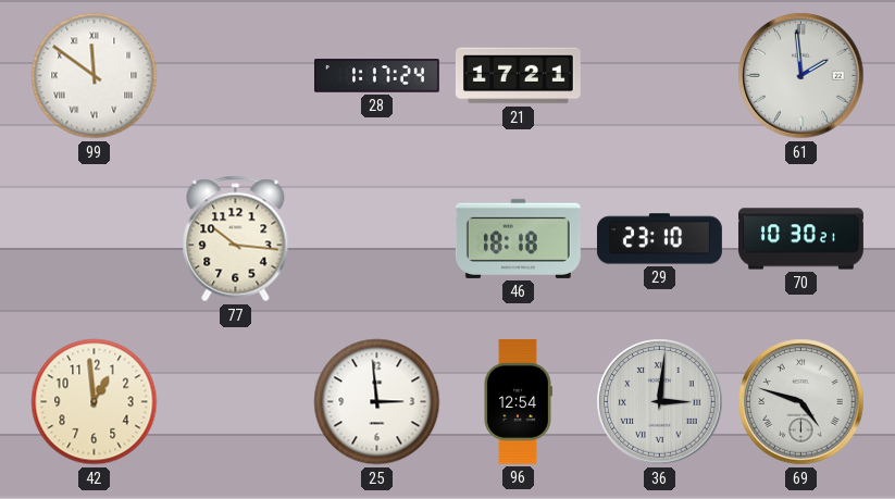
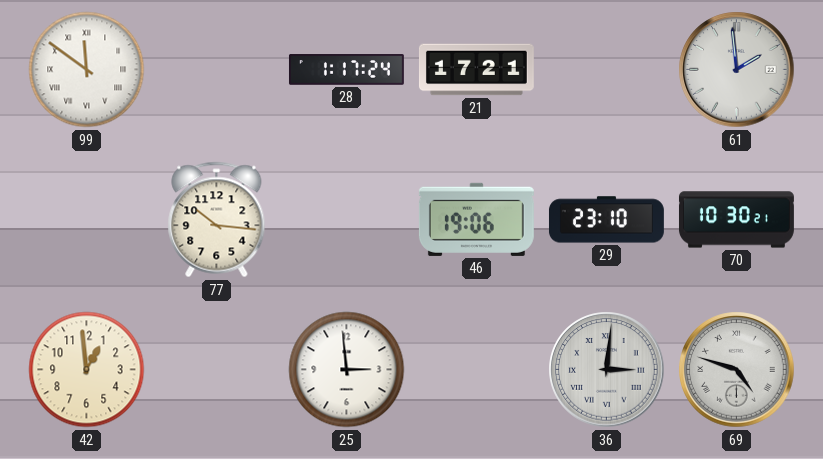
46: 18:18 -> 19:06
96: 12:54 -> none
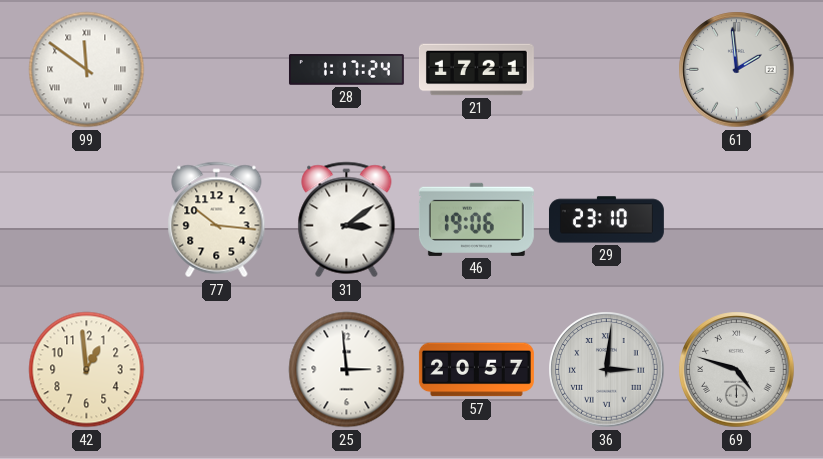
31: none -> 3:09
70: 10:30 -> none
57: none -> 20:57
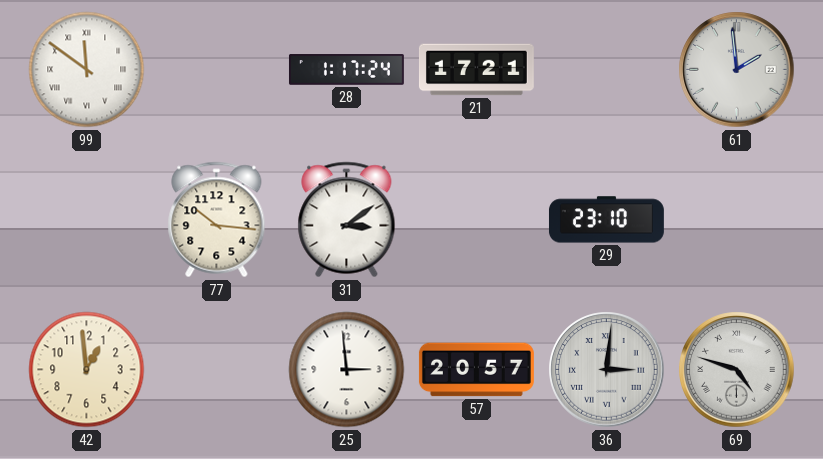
46: 19:06 -> none
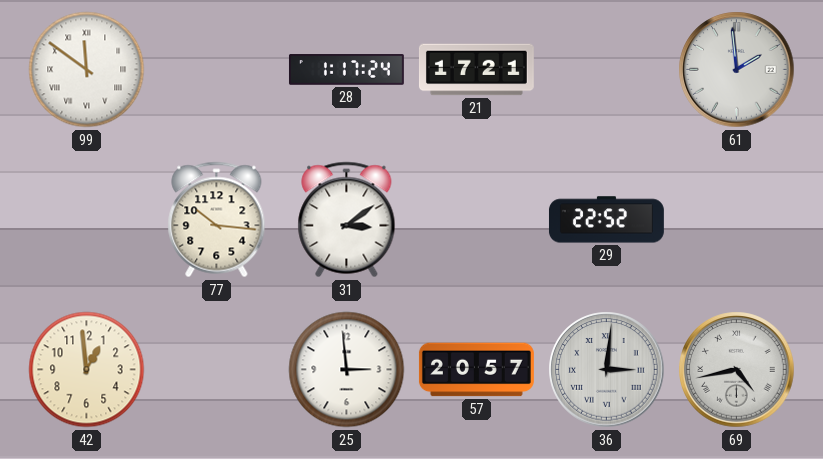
29: 23:10 -> 22:52
69: 4:48 -> 4:43
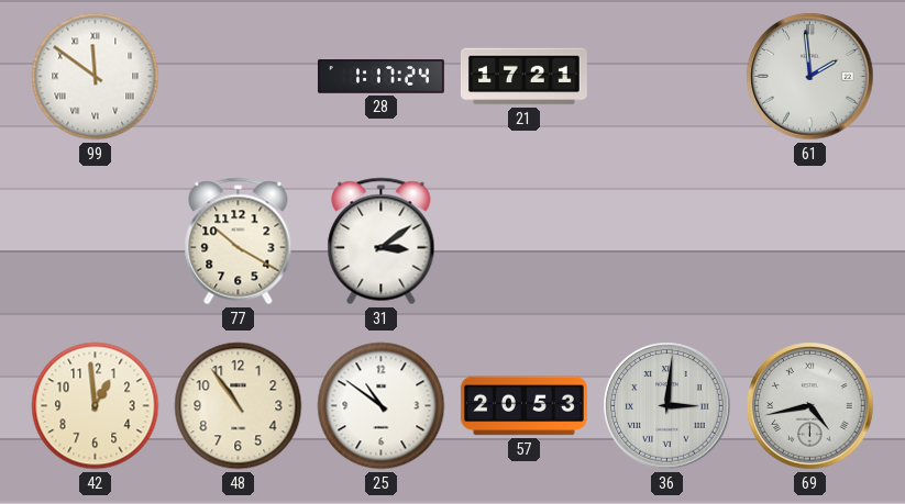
77: 10:16 -> 10:20
29: 22:52 -> none
48: none -> 10:54
25: 2:59 -> 10:51
57: 20:57 -> 20:53
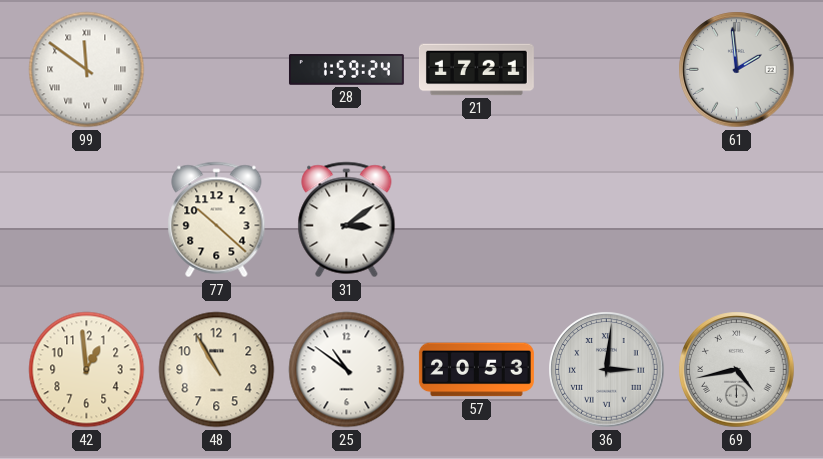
28: 1:17 -> 1:59
77: 10:20 -> 10:22
48: 10:54 -> 10:55
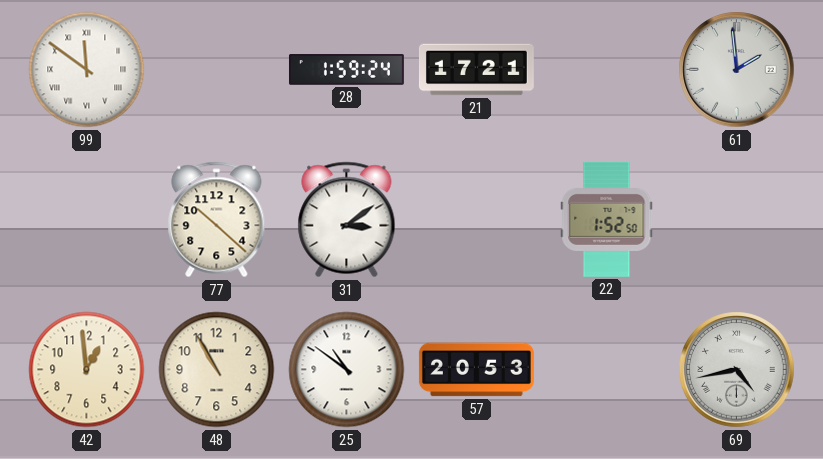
22: none -> 1:52
36: 3:01 -> none
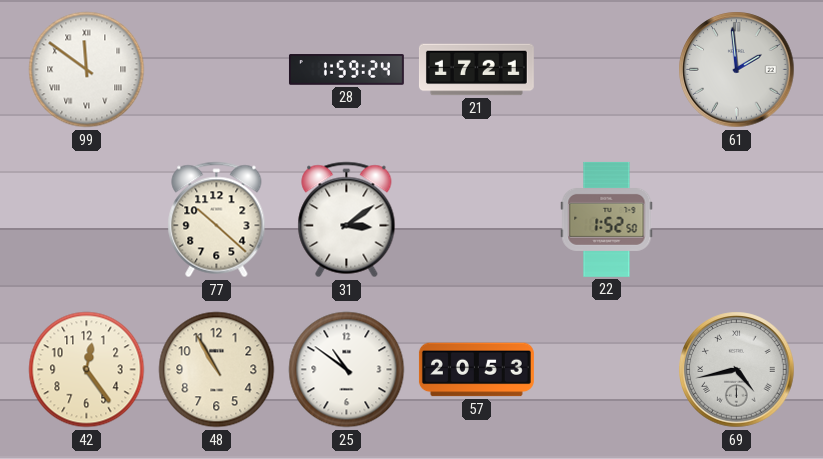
42: 12:59 -> 12:24
